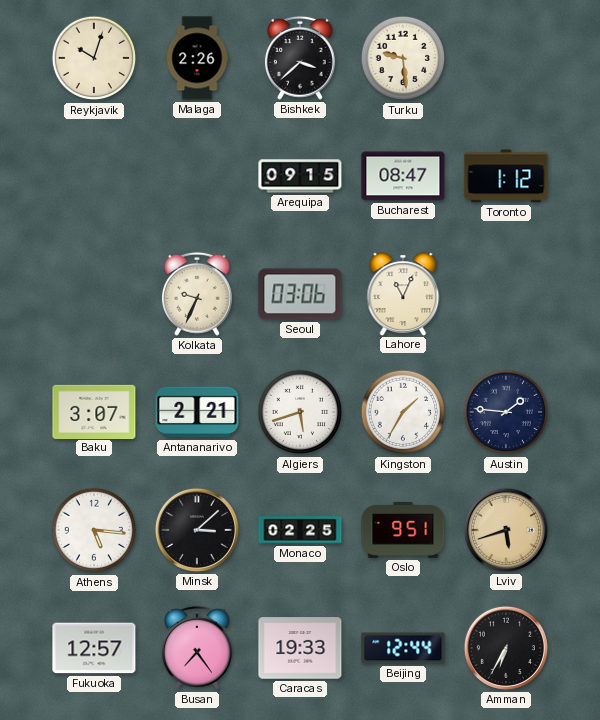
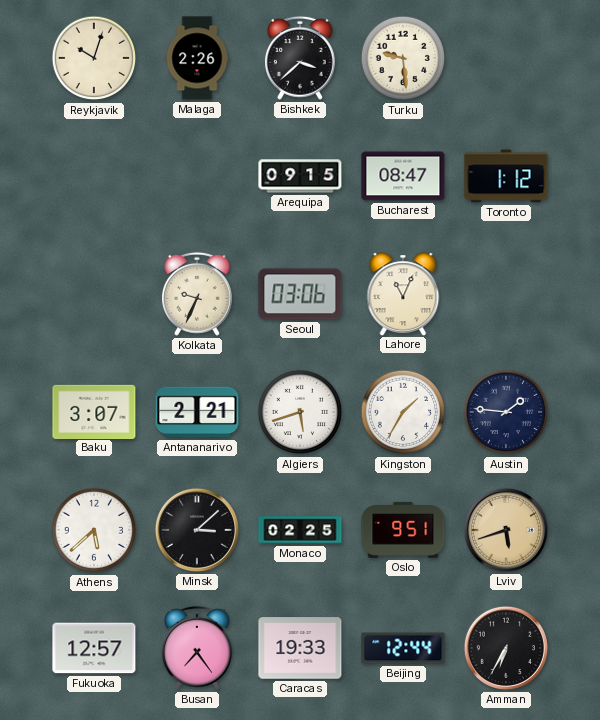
Athens: 5:16 -> 5:38
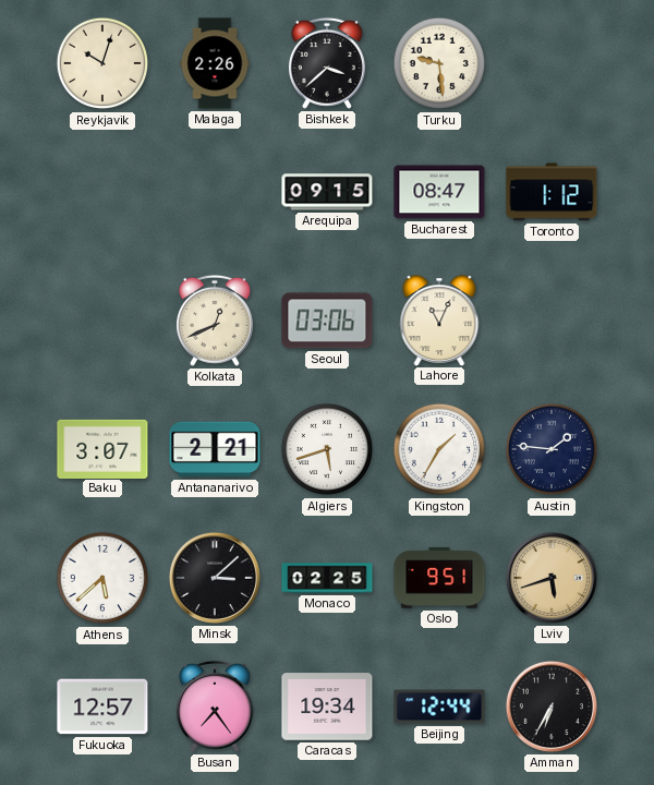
Kolkata: 9:34 -> 12:41
Caracas: 19:33 -> 19:34
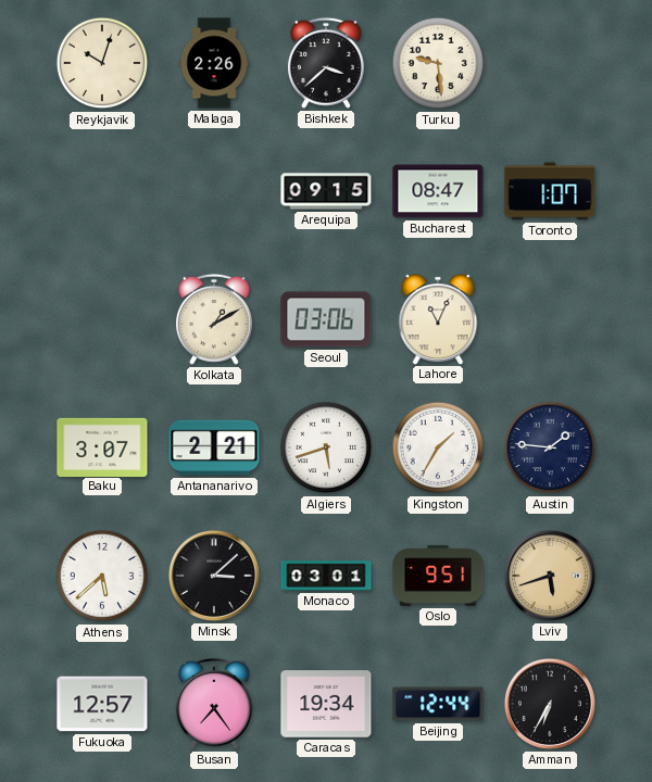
Toronto: 1:12 -> 1:07
Kolkata: 12:41 -> 1:10
Monaco: 02:25 -> 03:01
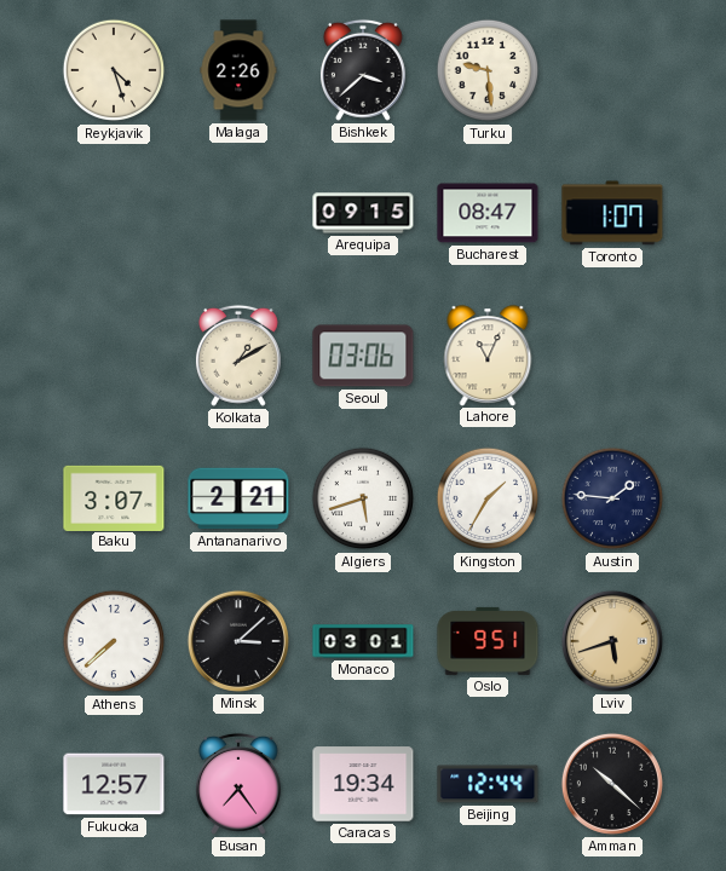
Reykjavik: 10:03 -> 4:27
Athens: 5:38 -> 7:38
Amman: 6:35 -> 10:22
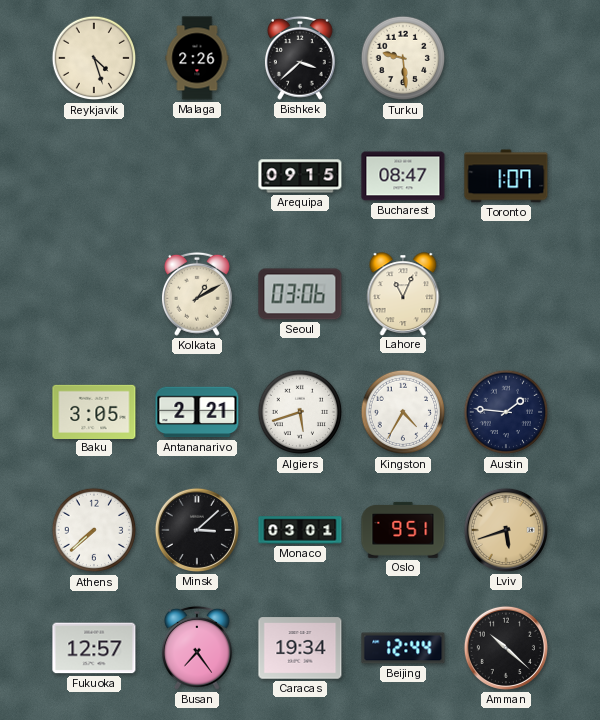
Baku: 3:07 -> 3:05
Kingston: 1:35 -> 4:35
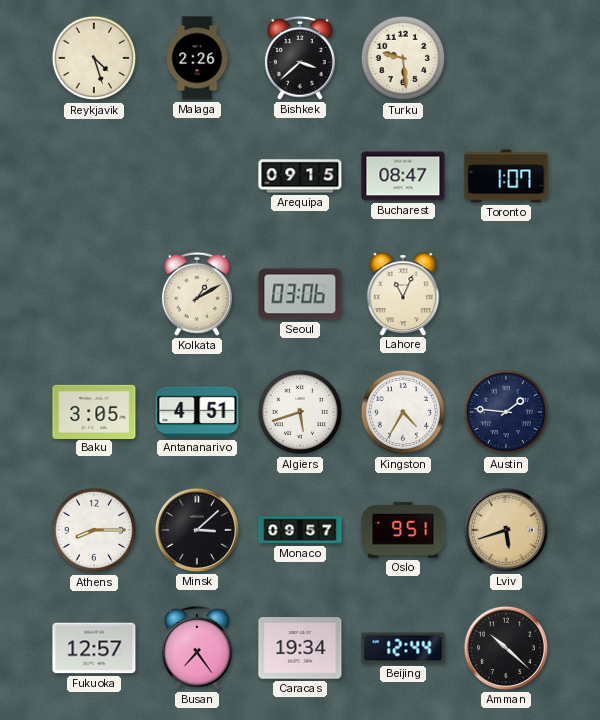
Antananarivo: 2:21 -> 4:51
Athens: 7:38 -> 8:15
Monaco: 03:01 -> 09:57
